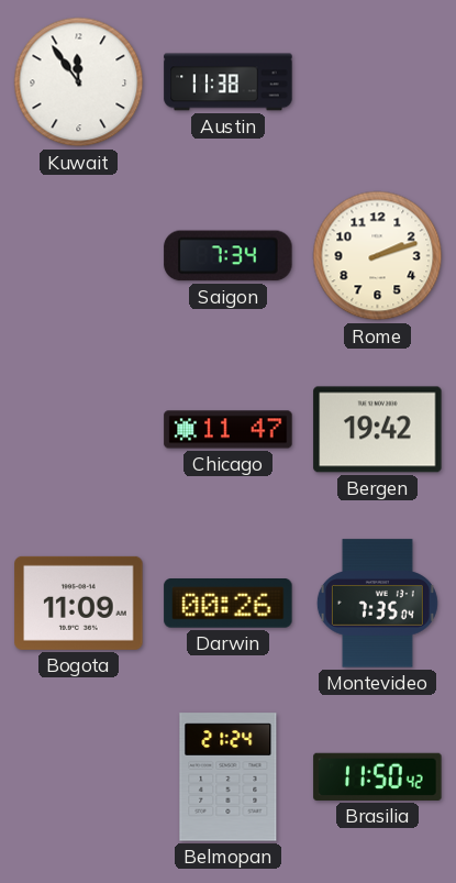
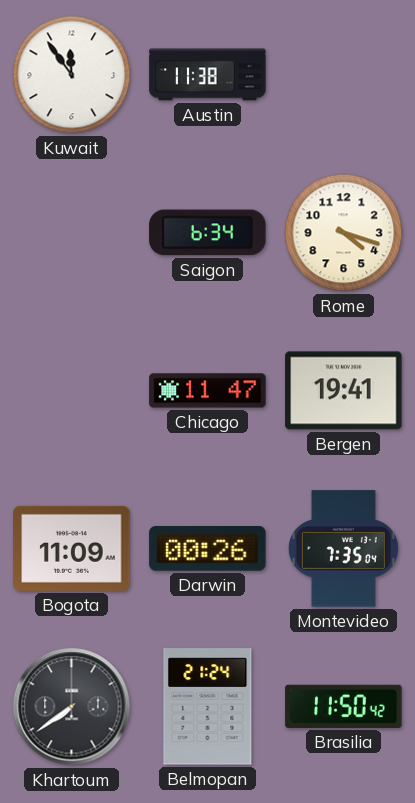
Saigon: 7:34 -> 6:34
Rome: 2:12 -> 4:18
Bergen: 19:42 -> 19:41
Khartoum: none -> 7:39
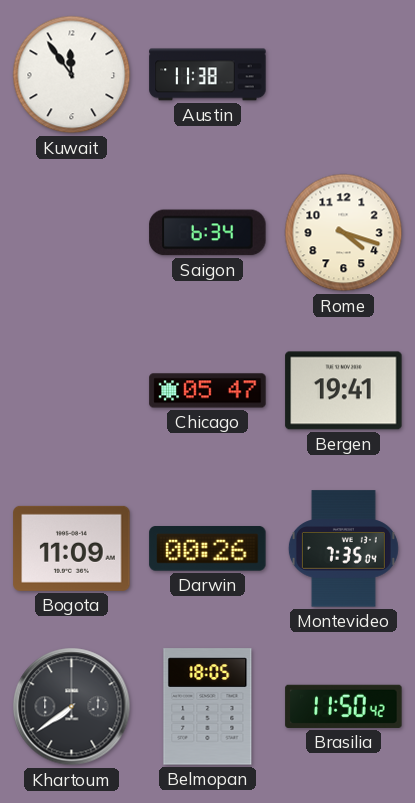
Chicago: 11:47 -> 05:47
Belmopan: 21:24 -> 18:05
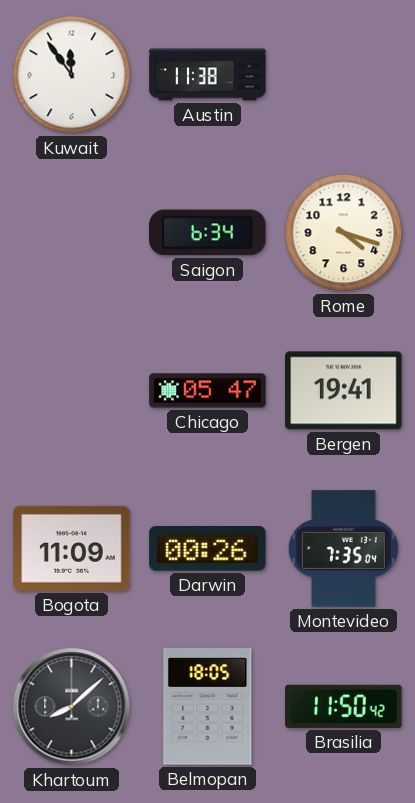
Khartoum: 7:39 -> 8:08
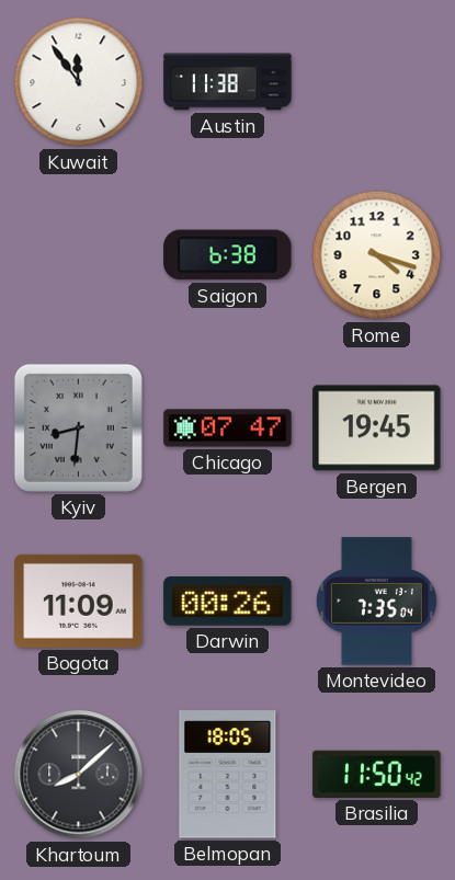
Saigon: 6:34 -> 6:38
Kyiv: none -> 8:31
Chicago: 05:47 -> 07:47
Bergen: 19:41 -> 19:45
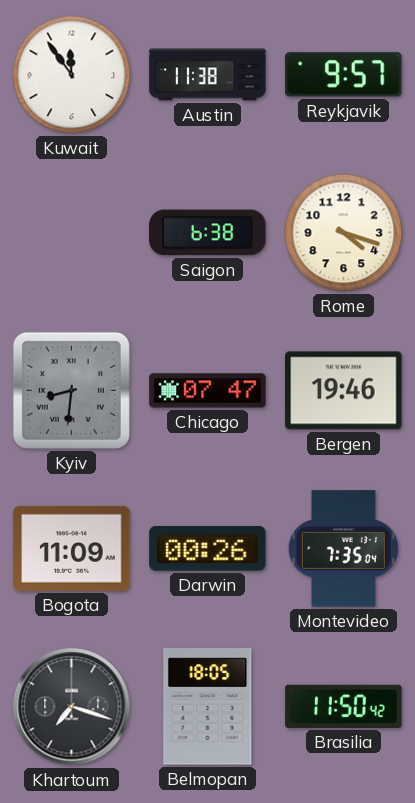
Reykjavik: none -> 9:57
Bergen: 19:45 -> 19:46
Khartoum: 8:08 -> 7:18
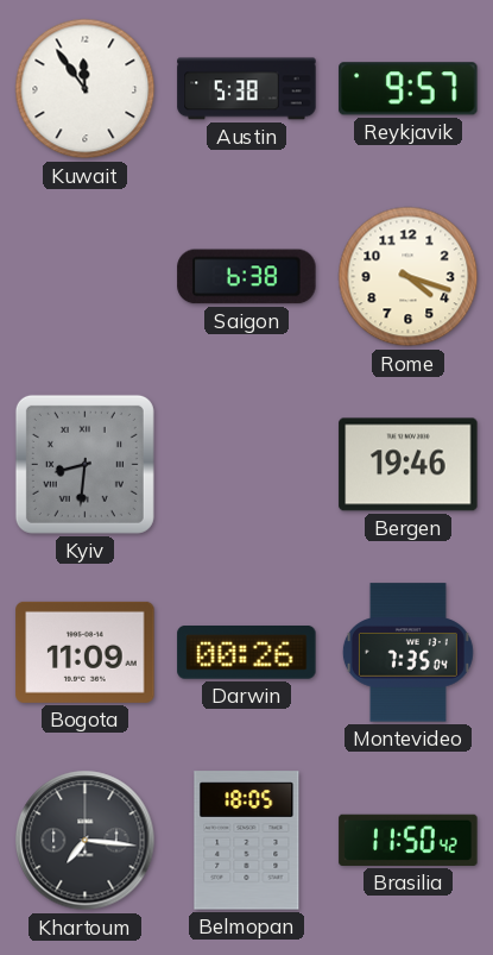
Austin: 11:38 -> 5:38
Chicago: 07:47 -> none
Khartoum: 7:18 -> 7:16
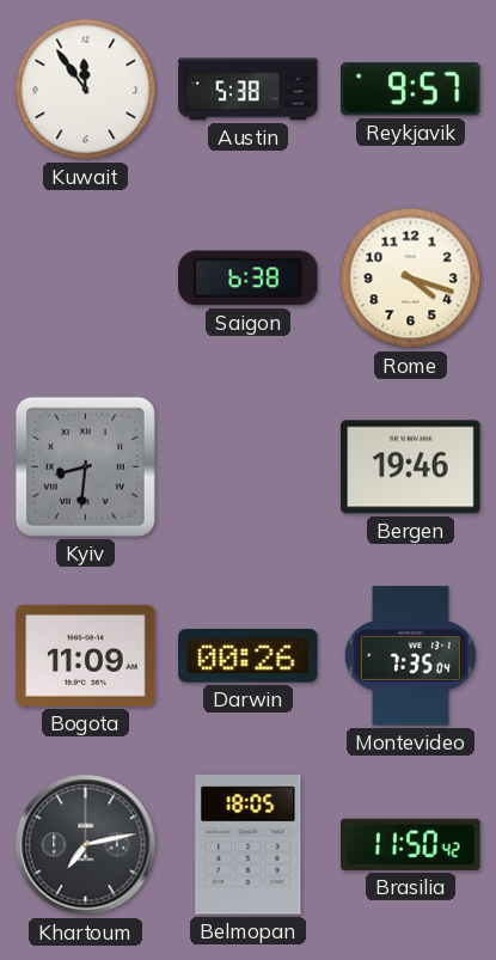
Khartoum: 7:16 -> 7:13
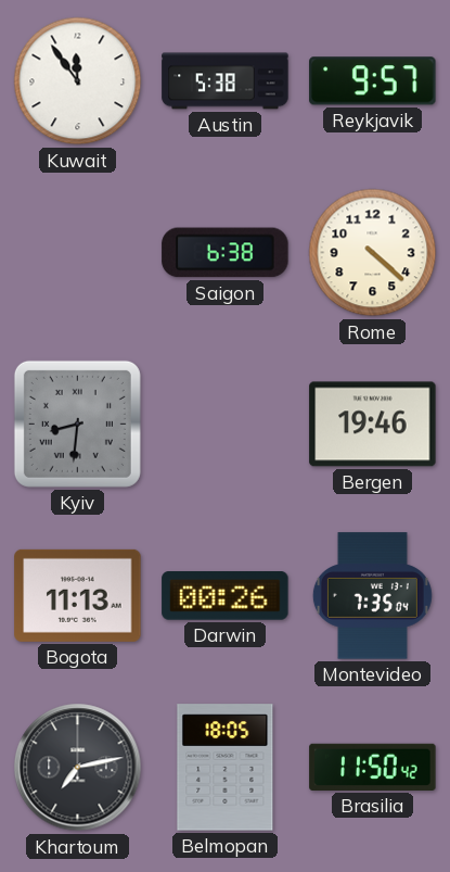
Rome: 4:18 -> 4:22
Bogota: 11:09 -> 11:13
